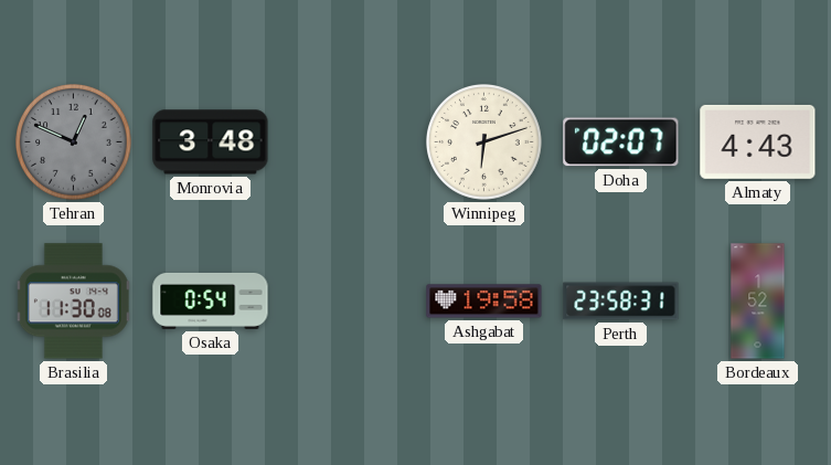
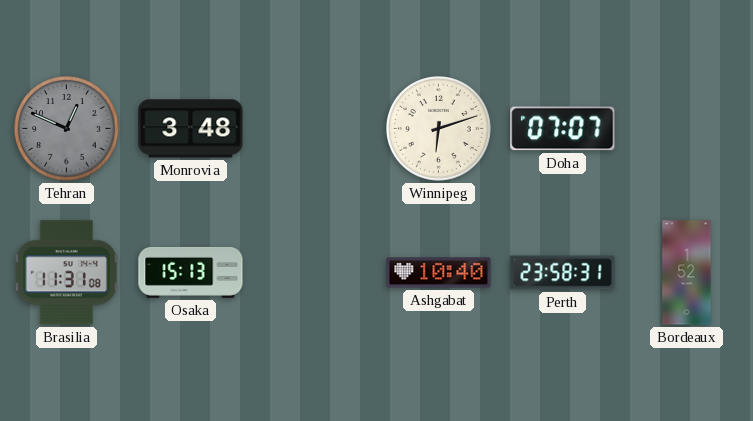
Doha: 02:07 -> 07:07
Almaty: 4:43 -> none
Brasilia: 11:30 -> 11:31
Osaka: 0:54 -> 15:13
Ashgabat: 19:58 -> 10:40
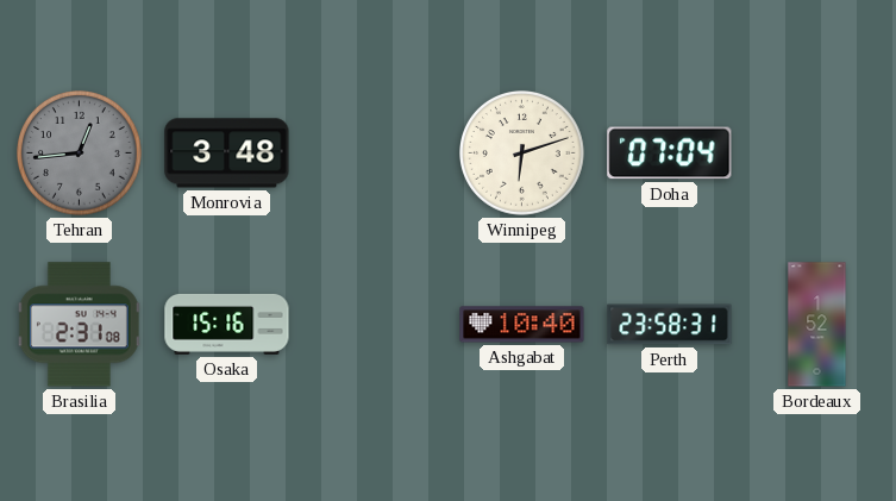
Tehran: 12:49 -> 12:44
Doha: 07:07 -> 07:04
Brasilia: 11:31 -> 2:31
Osaka: 15:13 -> 15:16
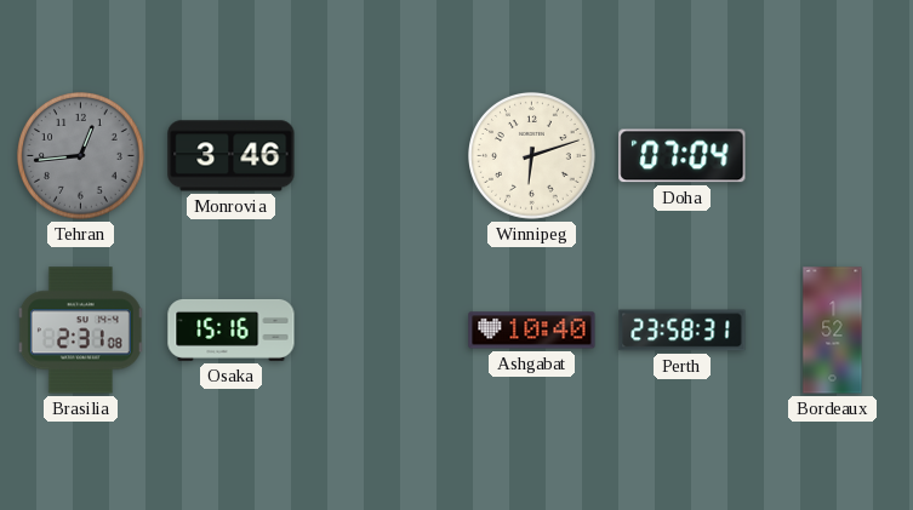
Monrovia: 3:48 -> 3:46
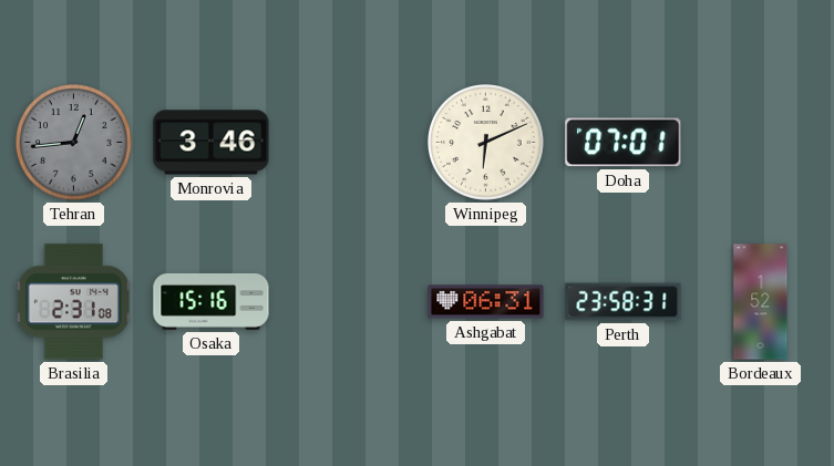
Winnipeg: 6:12 -> 6:11
Doha: 07:04 -> 07:01
Ashgabat: 10:40 -> 06:31
